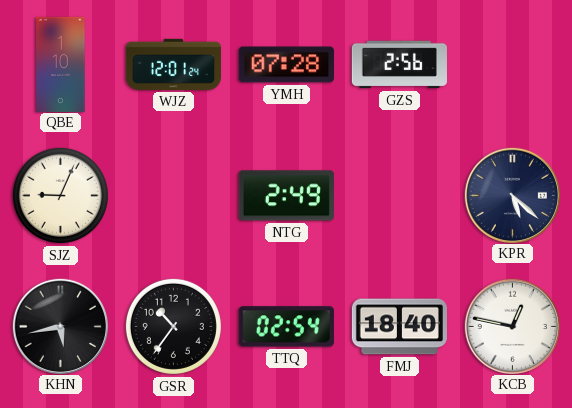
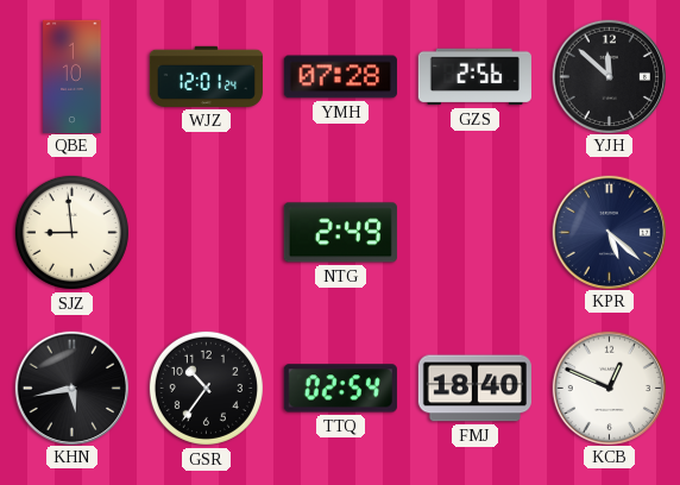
YJH: none -> 11:52
SJZ: 9:04 -> 8:59
KCB: 12:47 -> 12:49
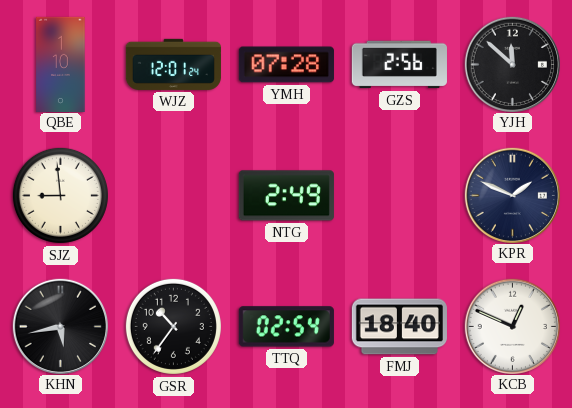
KPR: 5:22 -> 1:49
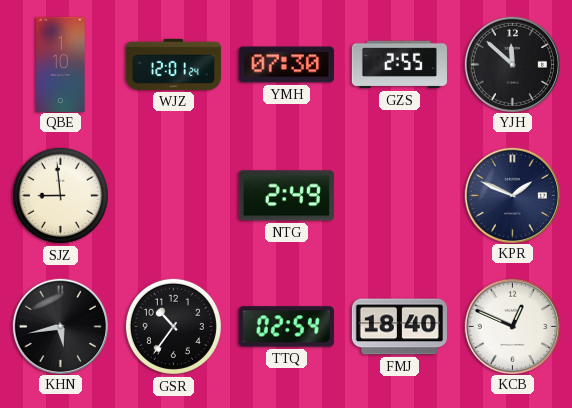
YMH: 07:28 -> 07:30
GZS: 2:56 -> 2:55
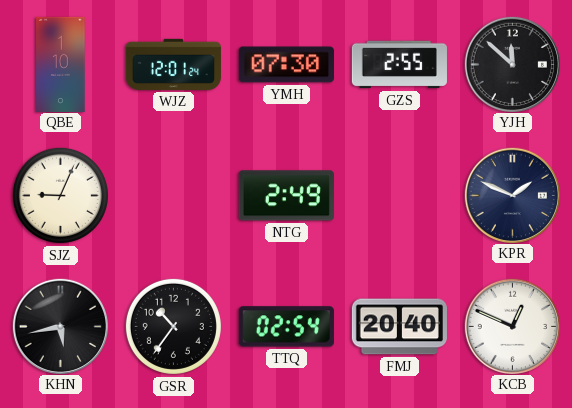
SJZ: 8:59 -> 9:04
FMJ: 18:40 -> 20:40
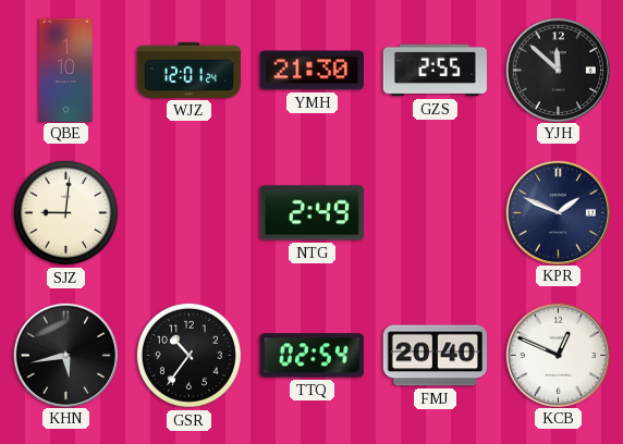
YMH: 07:30 -> 21:30
SJZ: 9:04 -> 9:01
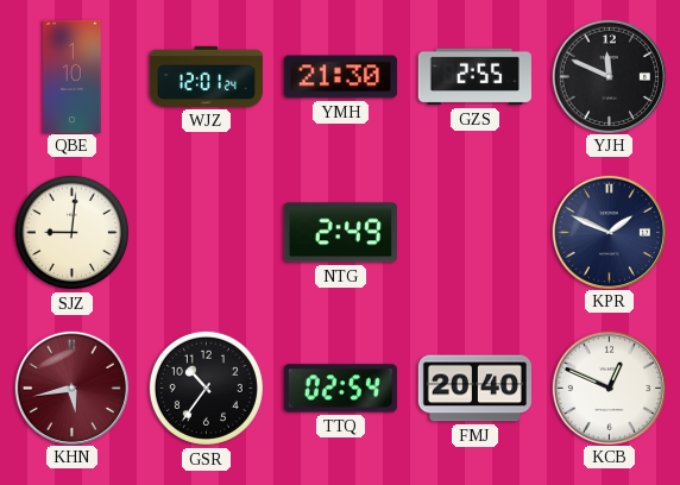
YJH: 11:52 -> 11:49
KHN dial: black -> burgundy
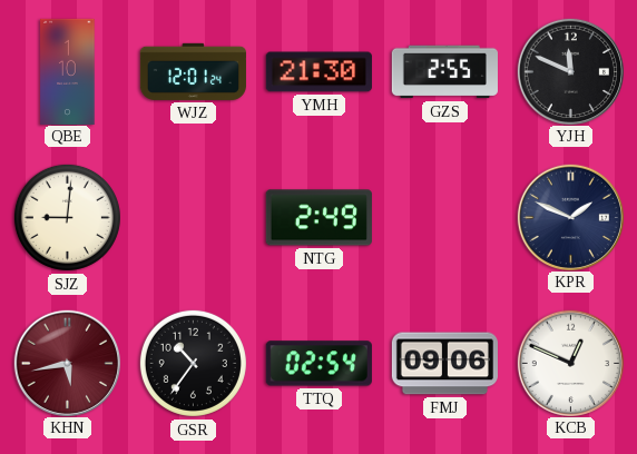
FMJ: 20:40 -> 09:06
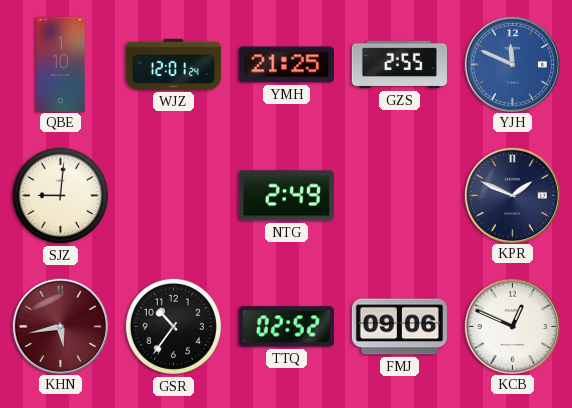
YMH: 21:30 -> 21:25
YJH dial: black -> blue
TTQ: 02:54 -> 02:52
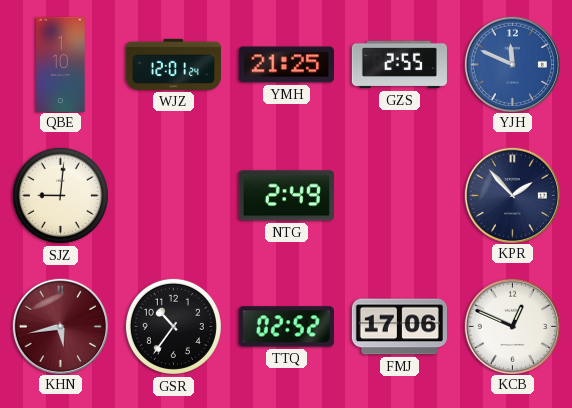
KPR: 1:49 -> 1:53
FMJ: 09:06 -> 17:06
